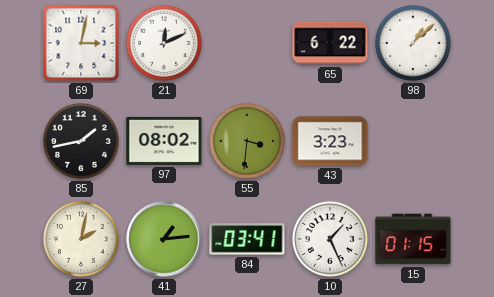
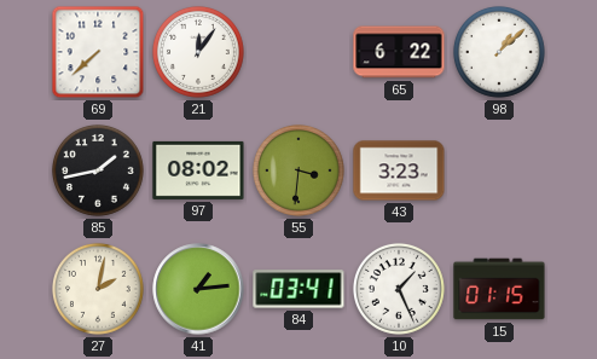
69: 3:02 -> 7:38
21: 12:11 -> 12:06
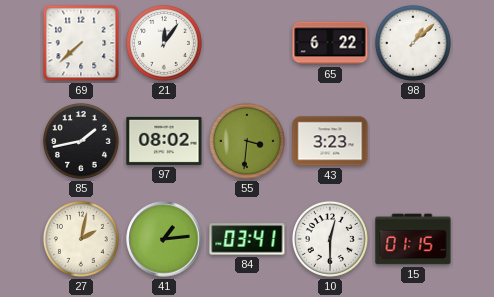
10: 1:26 -> 12:30
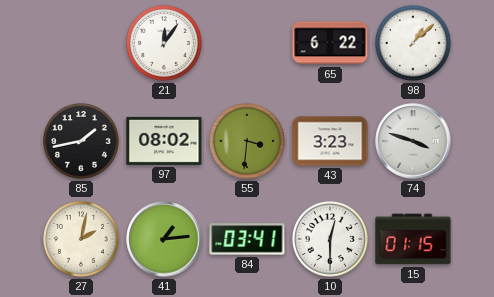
69: 7:38 -> none
74: none -> 3:48
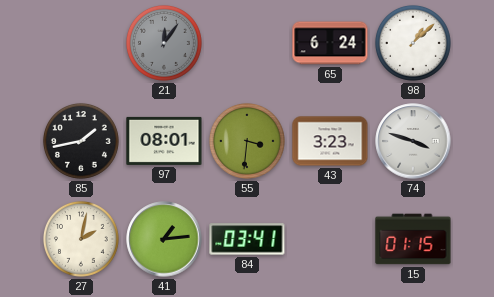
21 dial: white -> grey
65: 6:22 -> 6:24
97: 08:02 -> 08:01
10: 12:30 -> none
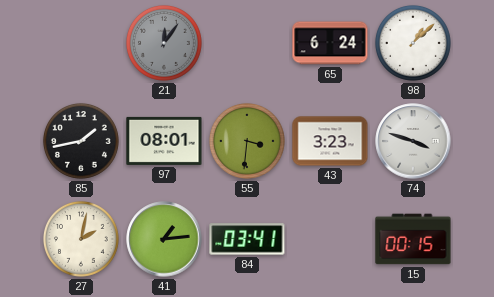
15: 01:15 -> 00:15
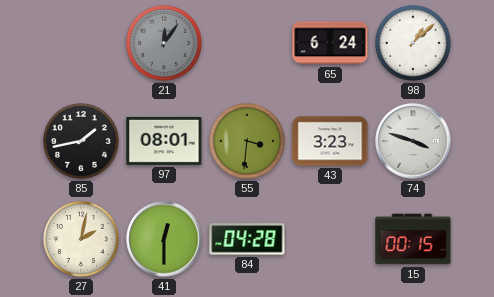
41: 1:14 -> 12:30
84: 03:41 -> 04:28
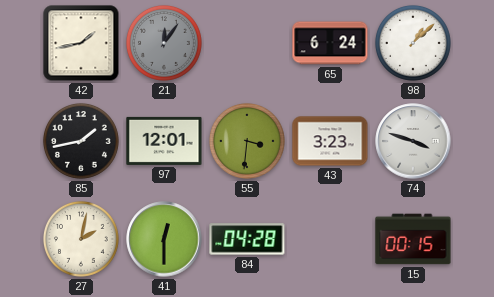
42: none -> 1:43
97: 08:01 -> 12:01
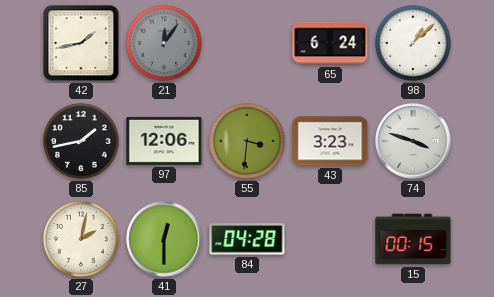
97: 12:01 -> 12:06
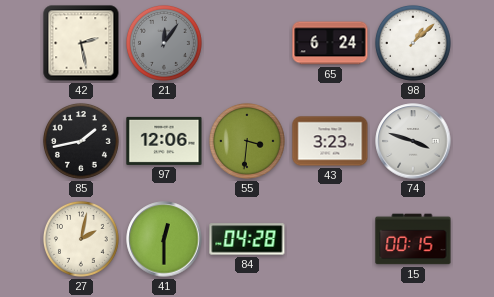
42: 1:43 -> 2:28
